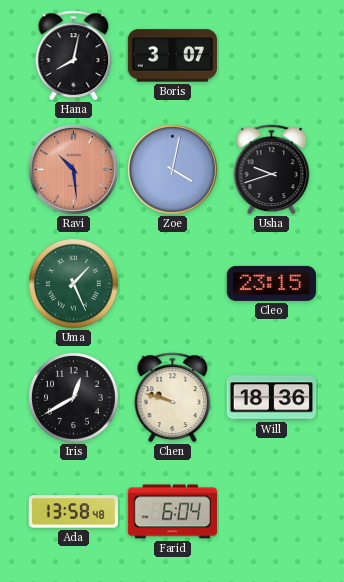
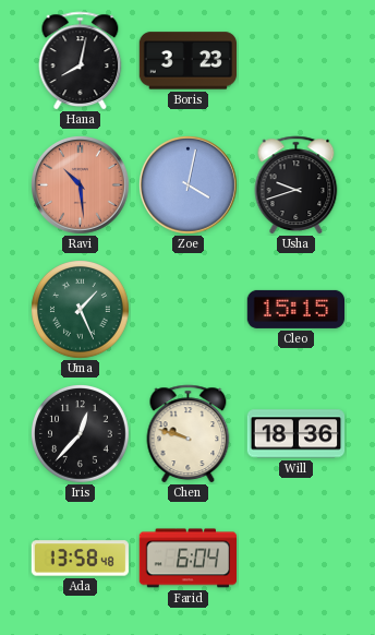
Boris: 3:07 -> 3:23
Cleo: 23:15 -> 15:15
Iris: 12:40 -> 12:37
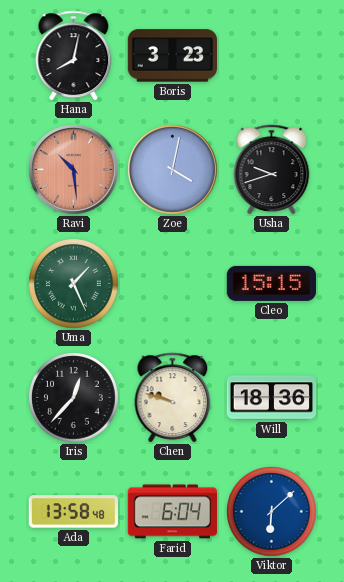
Viktor: none -> 6:08
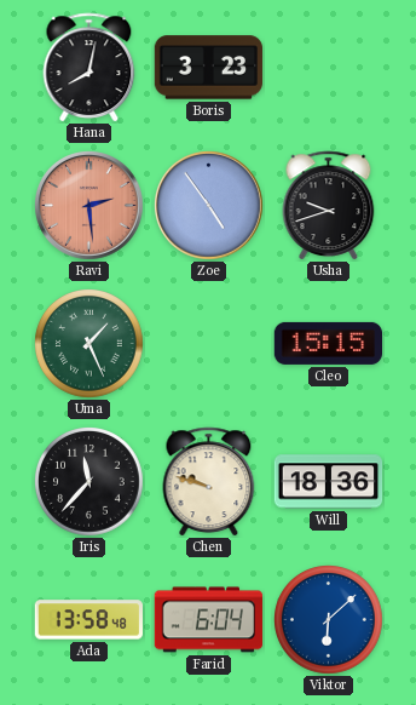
Ravi: 10:29 -> 2:29
Zoe: 4:02 -> 4:54
Iris: 12:37 -> 11:37
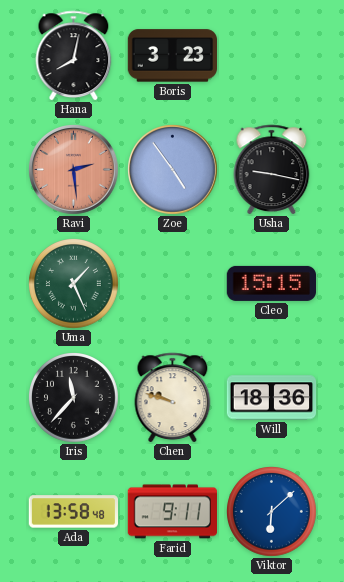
Usha: 9:42 -> 9:17
Farid: 6:04 -> 9:11
